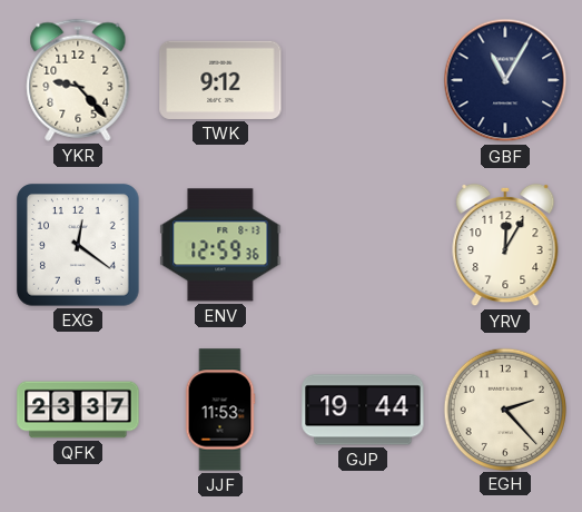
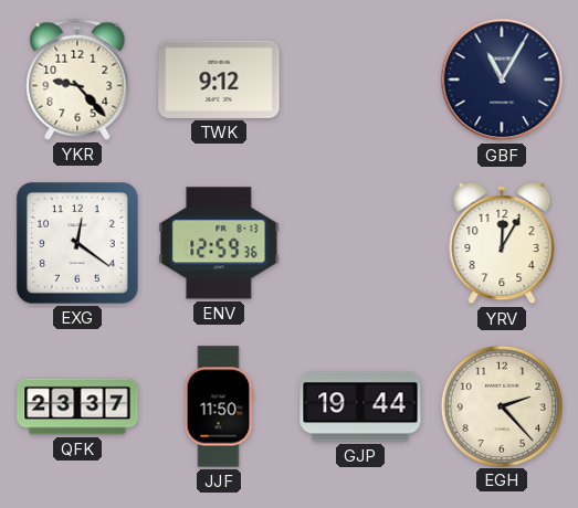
JJF: 11:53 -> 11:50
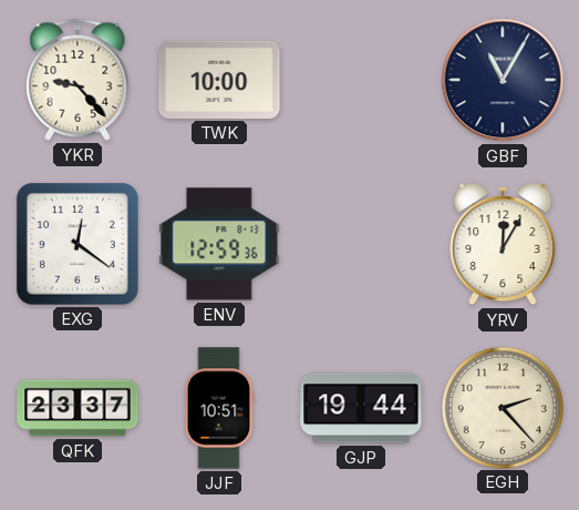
TWK: 9:12 -> 10:00
JJF: 11:50 -> 10:51
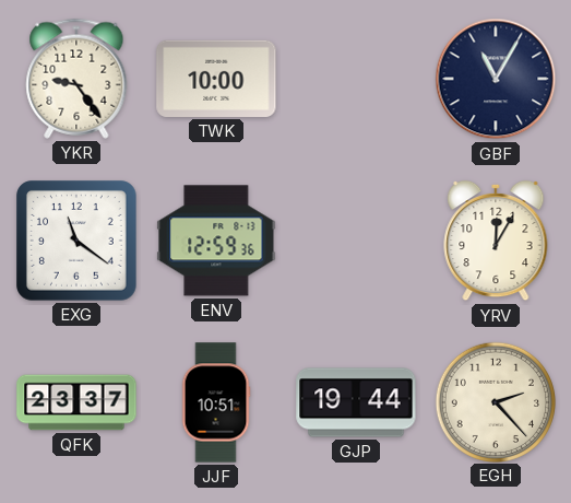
YKR: 9:23 -> 9:24
EXG: 12:21 -> 11:21
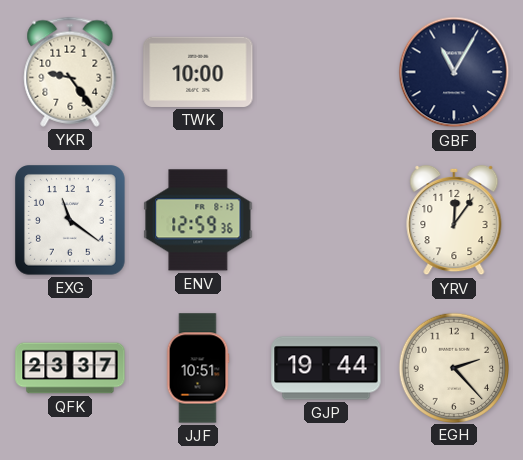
YRV: 12:05 -> 12:06
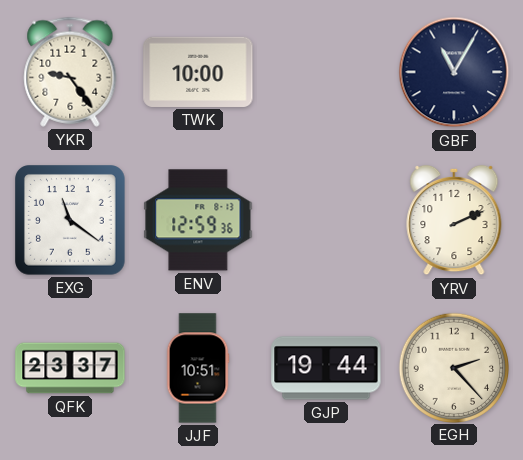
YRV: 12:06 -> 2:11
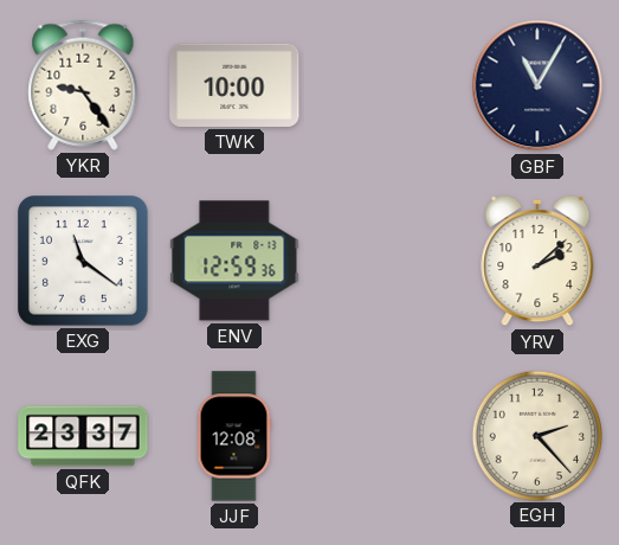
YRV: 2:11 -> 2:08
JJF: 10:51 -> 12:08
GJP: 19:44 -> none
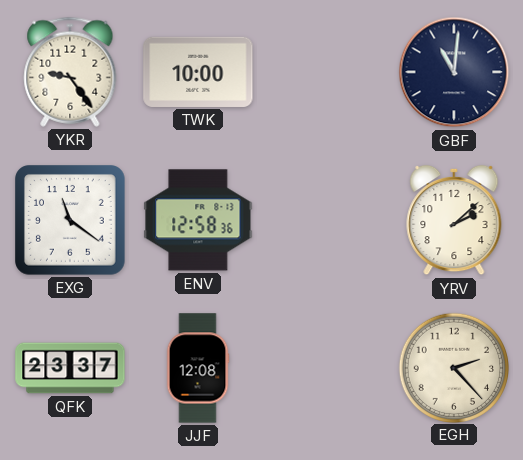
GBF: 11:05 -> 11:01
ENV: 12:59 -> 12:58
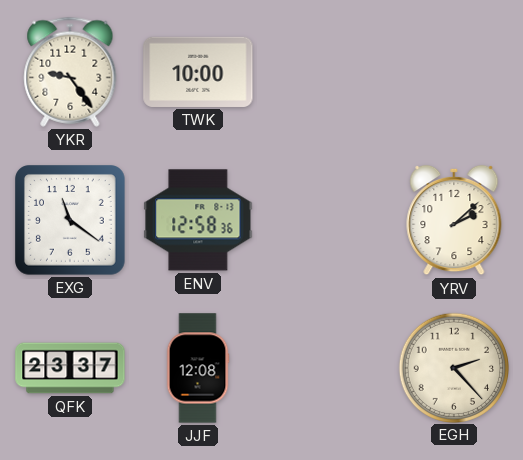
GBF: 11:01 -> none
